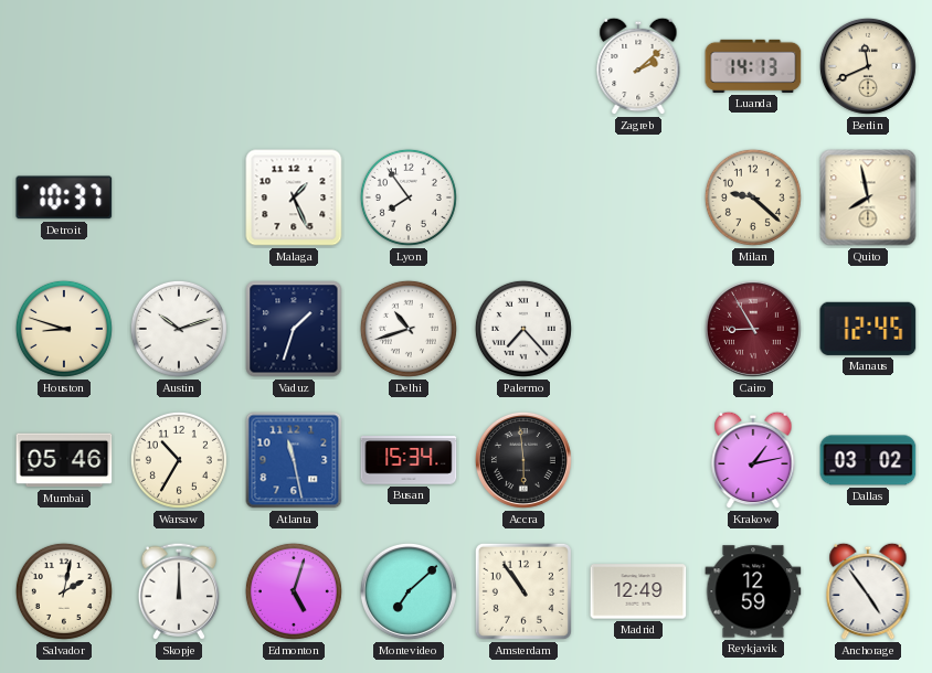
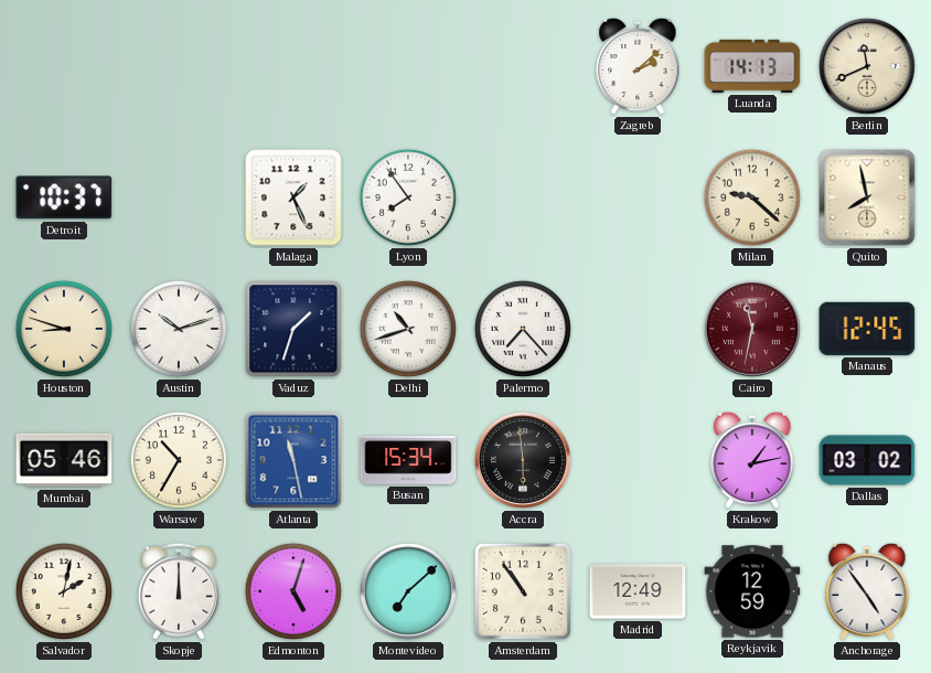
Cairo: 8:55 -> 11:32
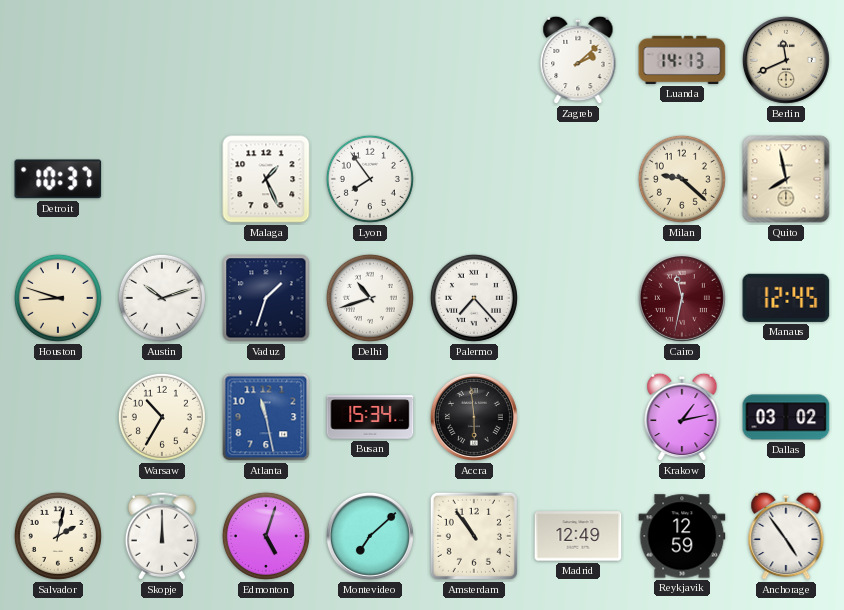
Mumbai: 05:46 -> none
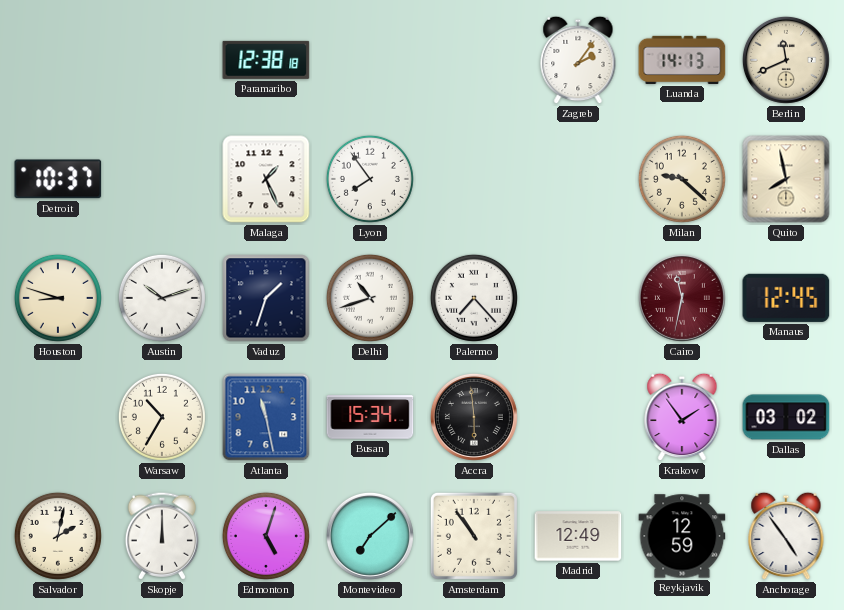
Paramaribo: none -> 12:38
Zagreb: 2:08 -> 2:06
Krakow: 1:13 -> 1:54
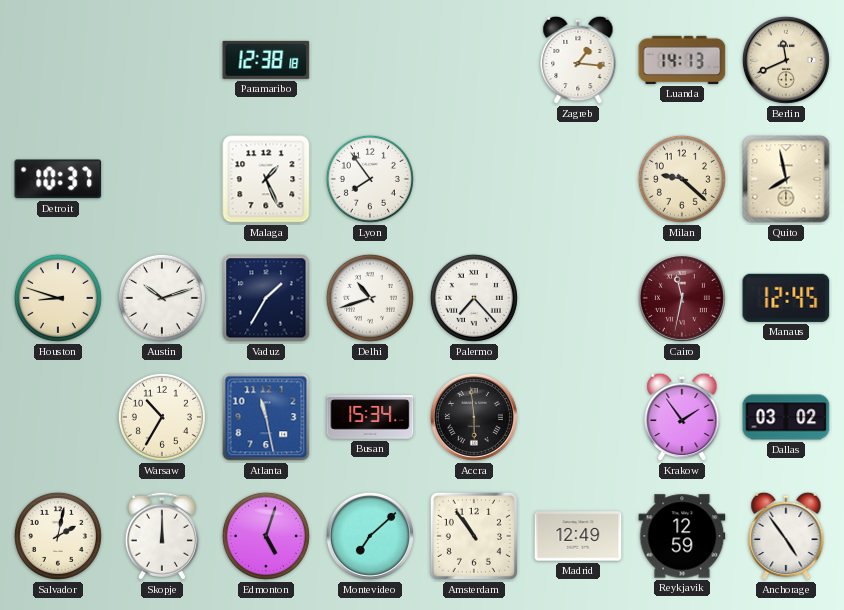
Zagreb: 2:06 -> 1:16
Vaduz: 1:33 -> 1:35
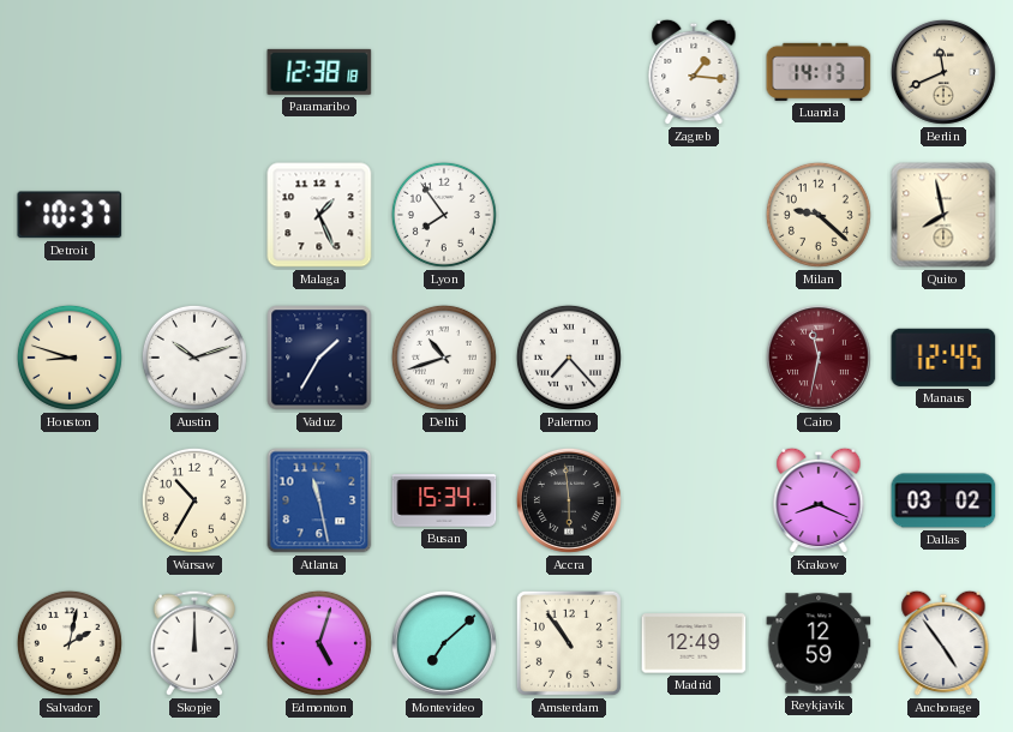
Krakow: 1:54 -> 8:19
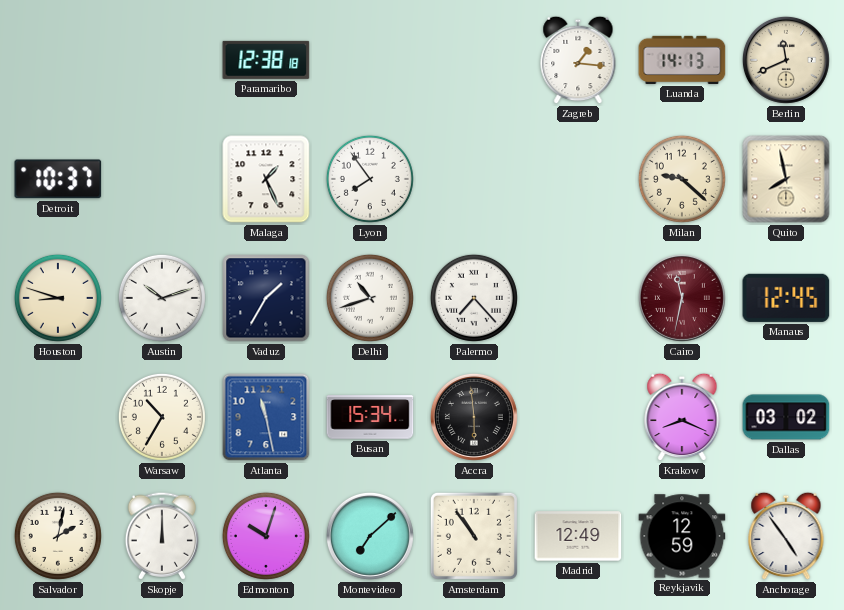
Edmonton: 5:03 -> 10:03
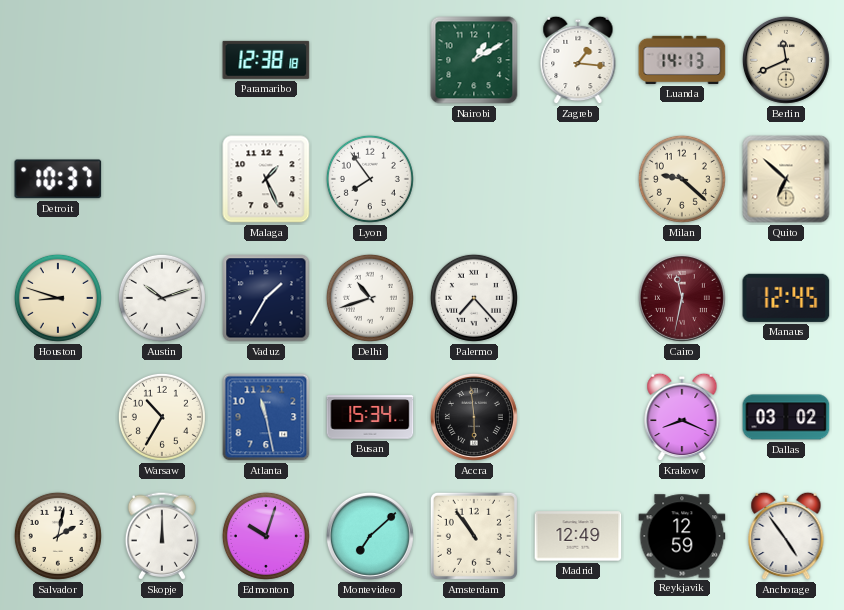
Nairobi: none -> 1:10
Quito: 7:58 -> 6:52
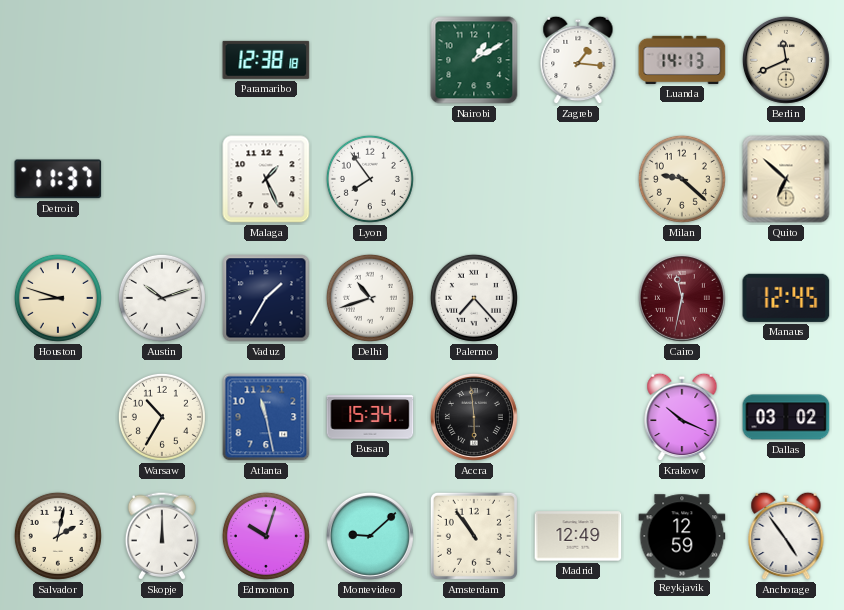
Detroit: 10:37 -> 11:37
Krakow: 8:19 -> 10:19
Montevideo: 7:08 -> 9:08
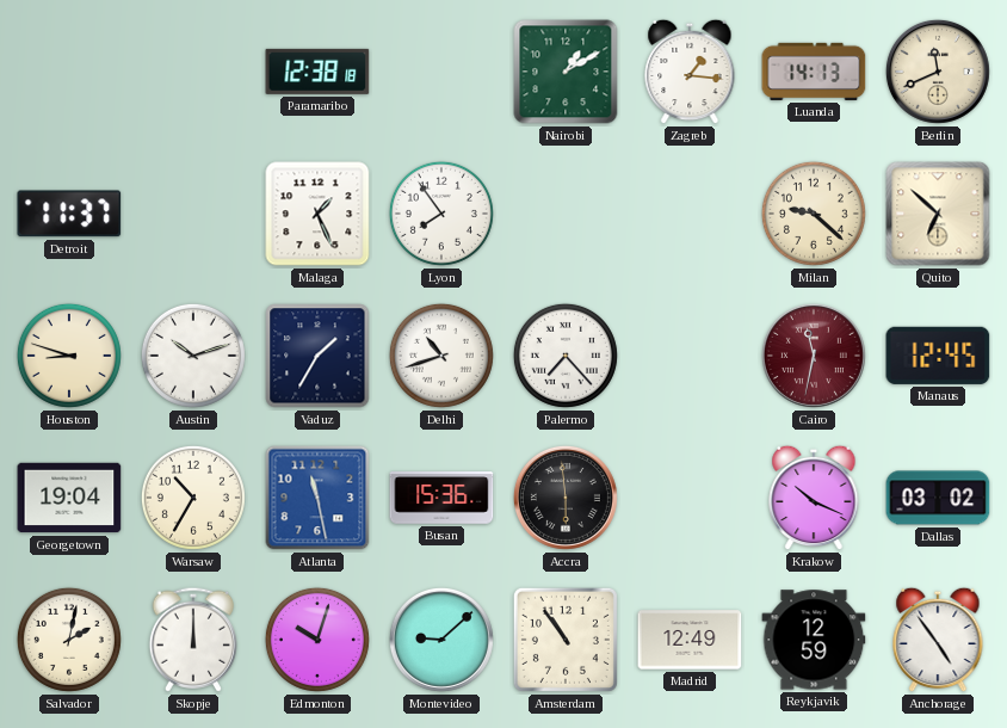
Georgetown: none -> 19:04
Busan: 15:34 -> 15:36
